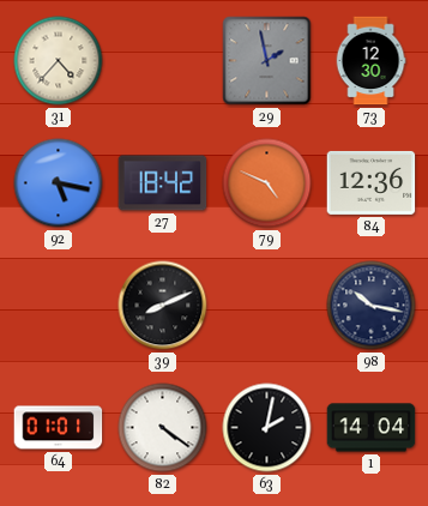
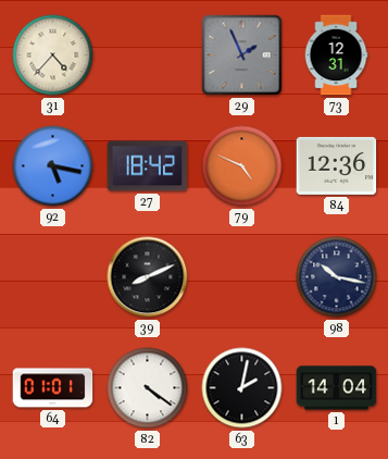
29: 1:58 -> 1:56
73: 12:30 -> 12:31
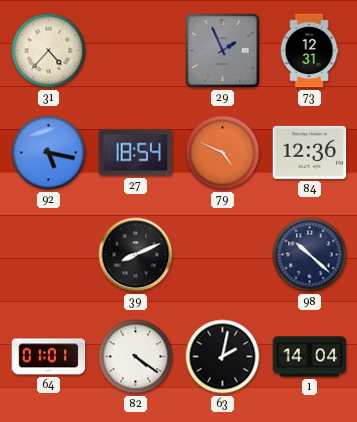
27: 18:42 -> 18:54
98: 10:17 -> 10:22
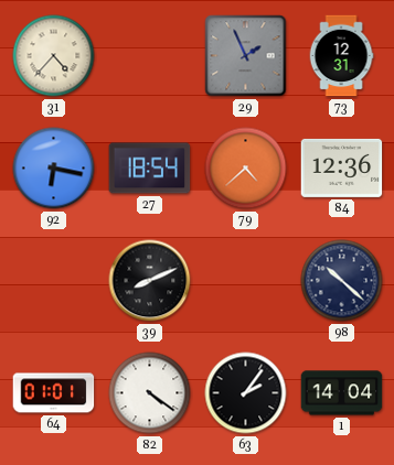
92: 5:17 -> 6:17
79: 4:49 -> 4:38
63: 2:02 -> 2:06
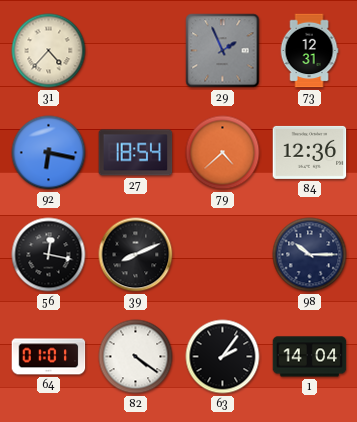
56: none -> 12:17
98: 10:22 -> 10:15
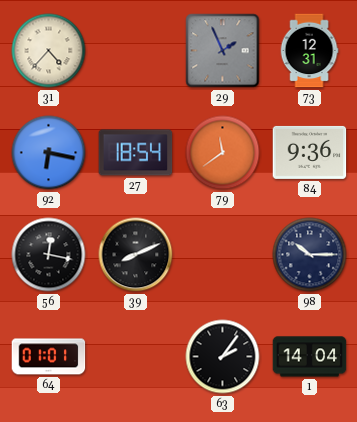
79: 4:38 -> 11:39
84: 12:36 -> 9:36
82: 4:21 -> none
